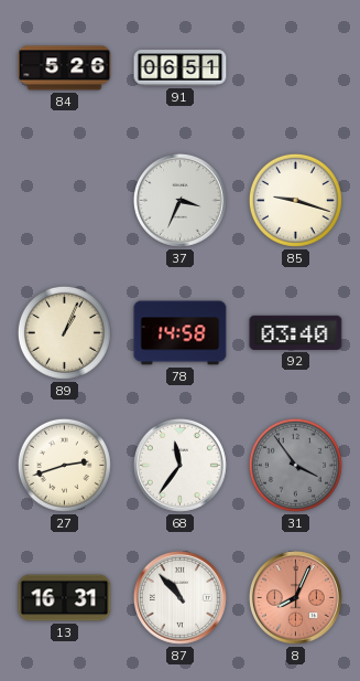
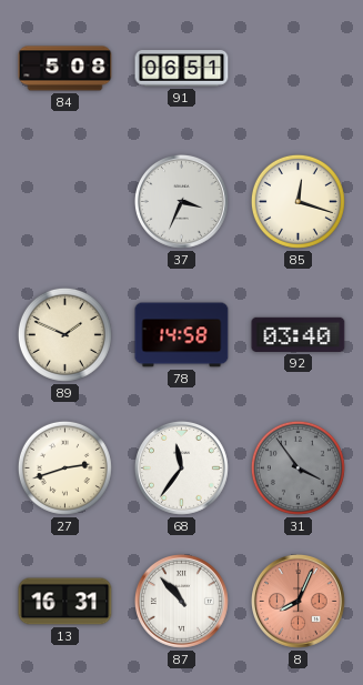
84: 5:26 -> 5:08
85: 9:18 -> 12:18
89: 1:04 -> 1:49
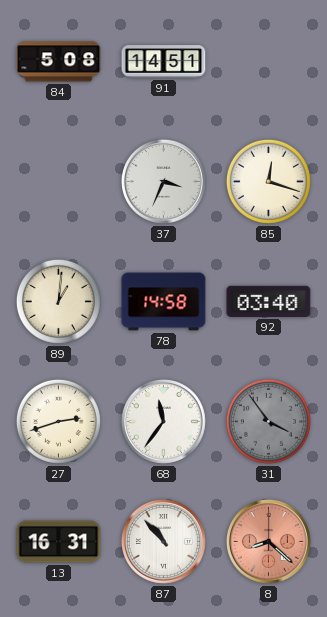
91: 06:51 -> 14:51
89: 1:49 -> 1:01
8: 8:04 -> 8:22
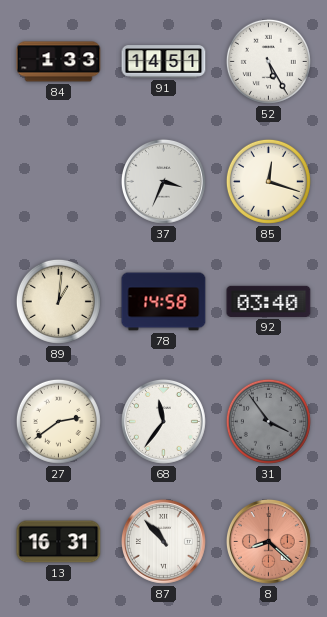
84: 5:08 -> 1:33
52: none -> 5:25
27: 2:42 -> 2:39
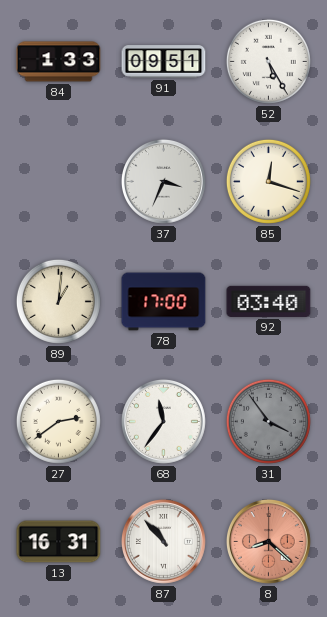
91: 14:51 -> 09:51
78: 14:58 -> 17:00
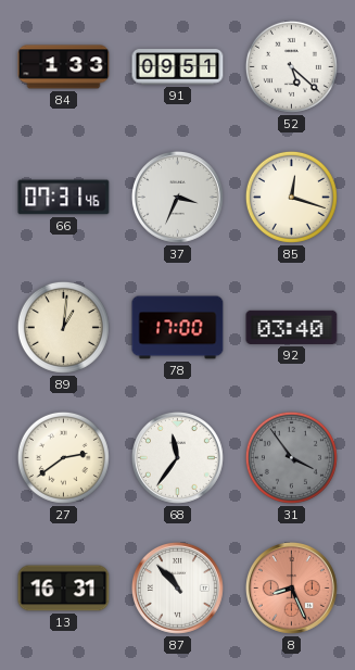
52: 5:25 -> 5:22
66: none -> 07:31
8: 8:22 -> 8:26
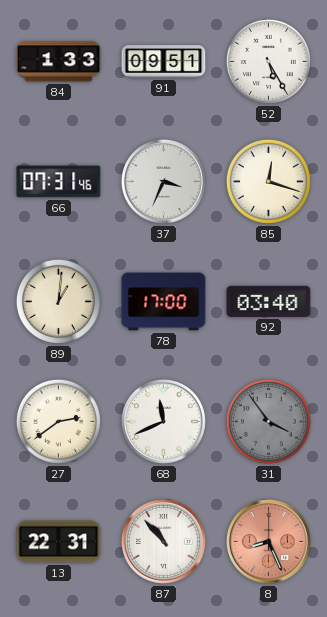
52: 5:22 -> 5:25
68: 11:36 -> 11:41
13: 16:31 -> 22:31
